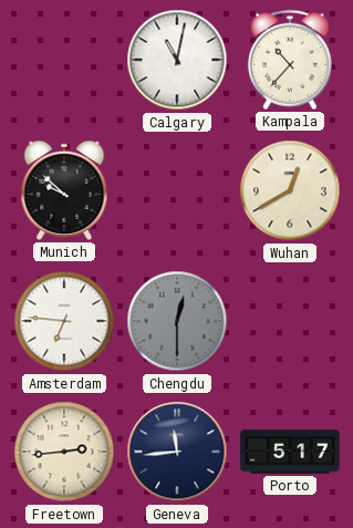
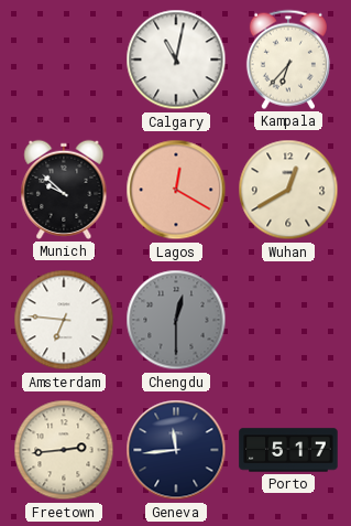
Kampala: 10:37 -> 6:37
Lagos: none -> 12:20
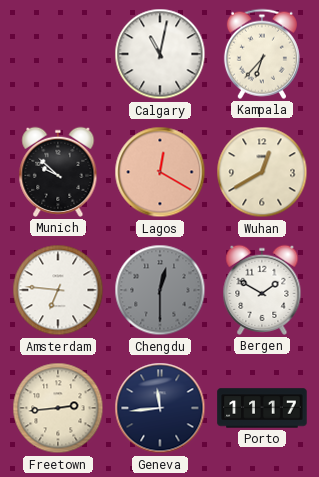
Bergen: none -> 1:50
Porto: 5:17 -> 11:17
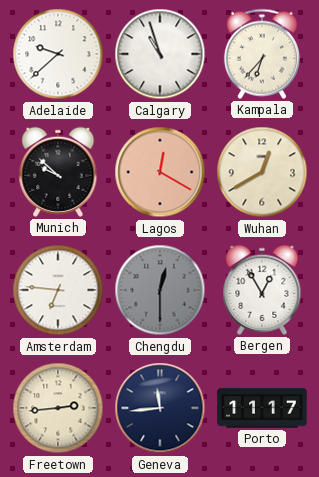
Adelaide: none -> 9:38
Calgary: 11:02 -> 10:57
Bergen: 1:50 -> 12:55
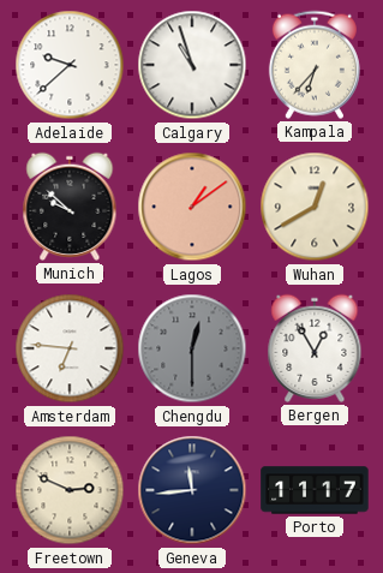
Lagos: 12:20 -> 1:09
Freetown: 2:44 -> 2:49
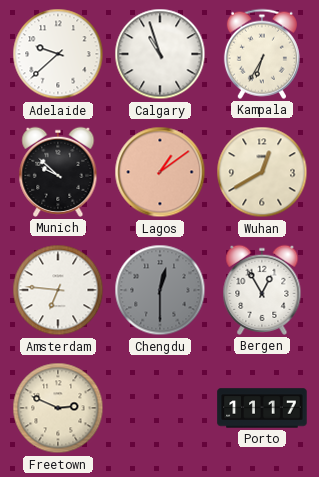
Kampala: 6:37 -> 6:35
Geneva: 11:44 -> none
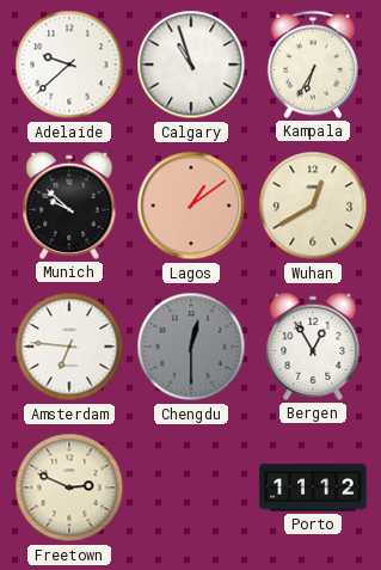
Porto: 11:17 -> 11:12
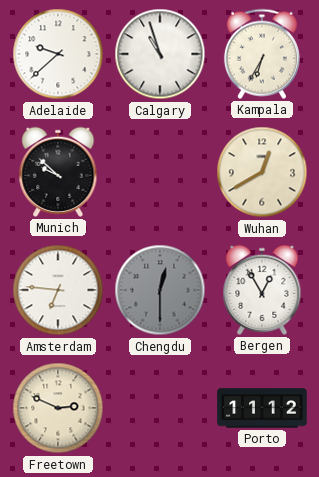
Lagos: 1:09 -> none
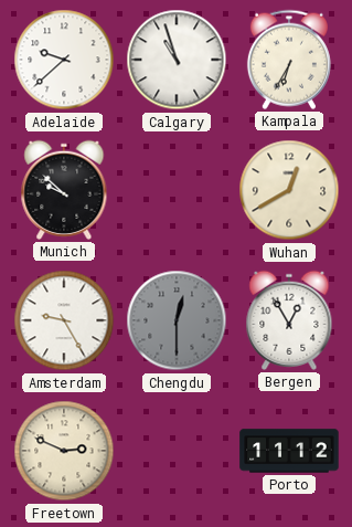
Amsterdam: 6:46 -> 9:25
